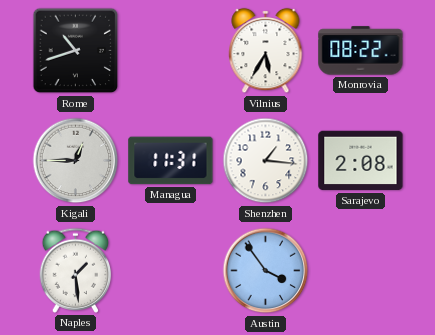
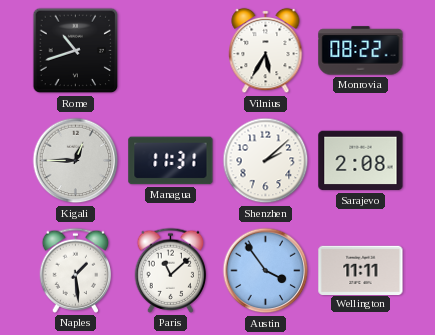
Shenzhen: 1:16 -> 2:08
Paris: none -> 11:08
Wellington: none -> 11:11
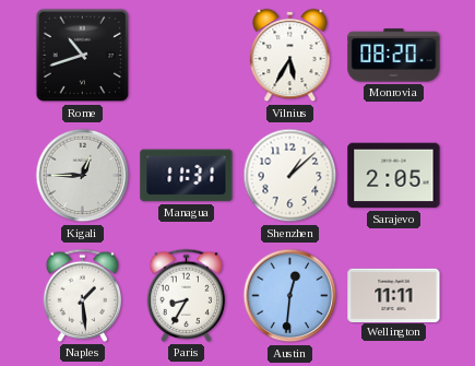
Monrovia: 08:22 -> 08:20
Shenzhen: 2:08 -> 1:08
Sarajevo: 2:08 -> 2:05
Paris: 11:08 -> 8:35
Austin: 3:54 -> 12:31
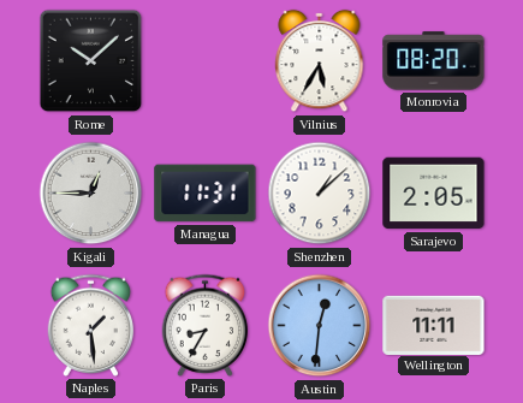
Rome: 10:42 -> 10:08
